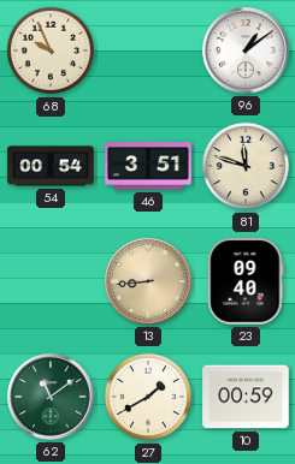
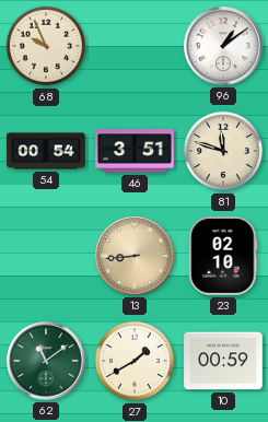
23: 09:40 -> 02:10
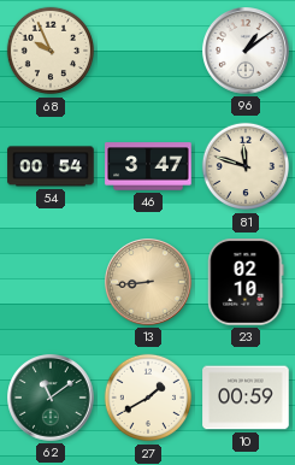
46: 3:51 -> 3:47
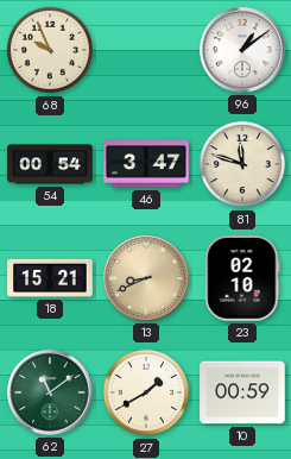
18: none -> 15:21
13: 8:44 -> 8:41
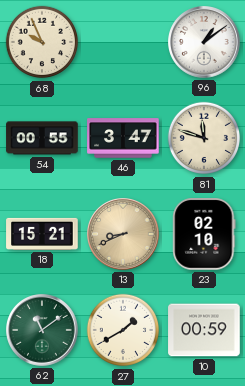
54: 00:54 -> 00:55
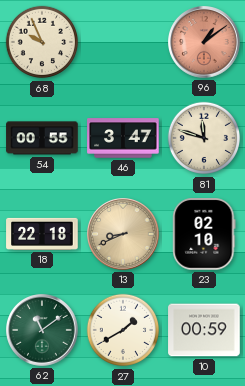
96 dial: white -> salmon
18: 15:21 -> 22:18
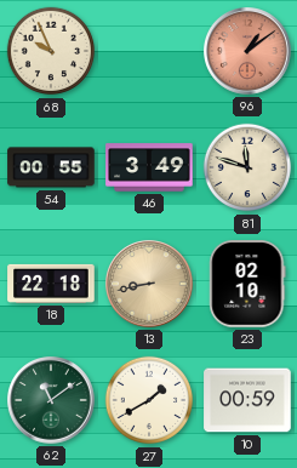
46: 3:47 -> 3:49
13: 8:41 -> 8:43
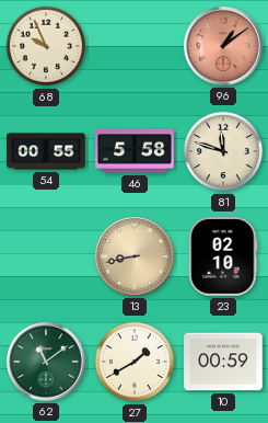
46: 3:49 -> 5:58
18: 22:18 -> none
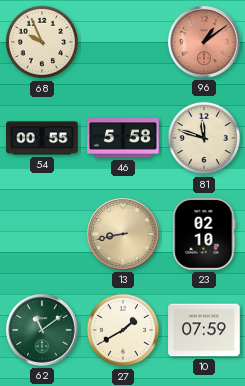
10: 00:59 -> 07:59
